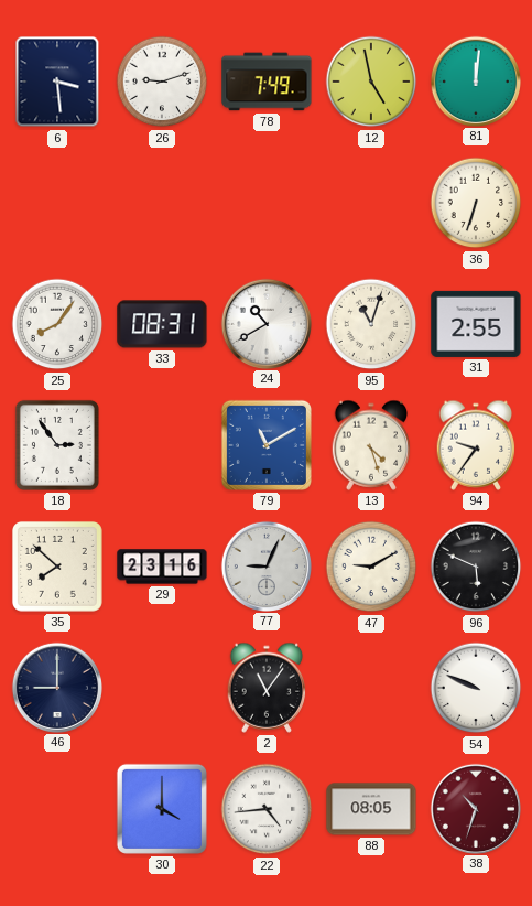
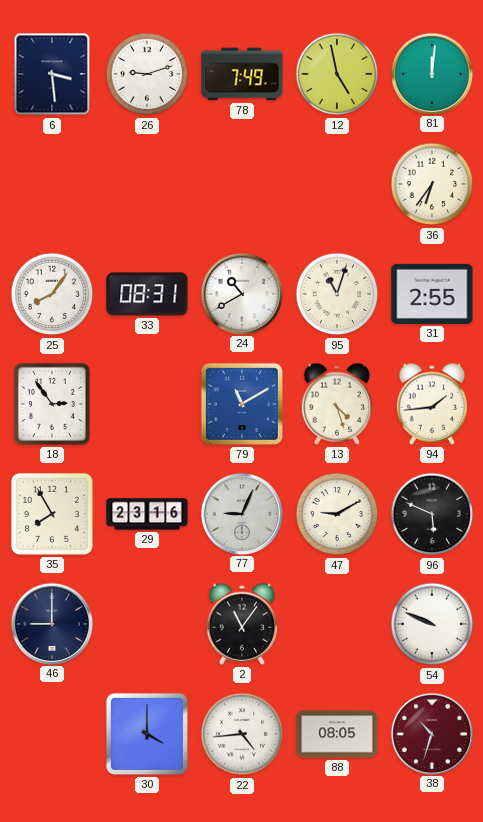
36: 6:33 -> 6:36
94: 9:36 -> 1:44
35: 7:52 -> 7:55
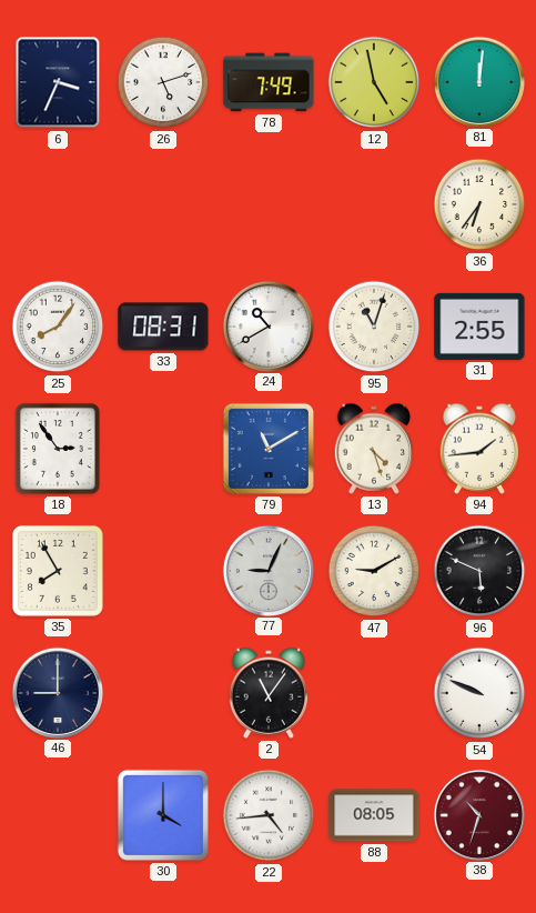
6: 3:29 -> 3:34
26: 9:12 -> 5:12
29: 23:16 -> none
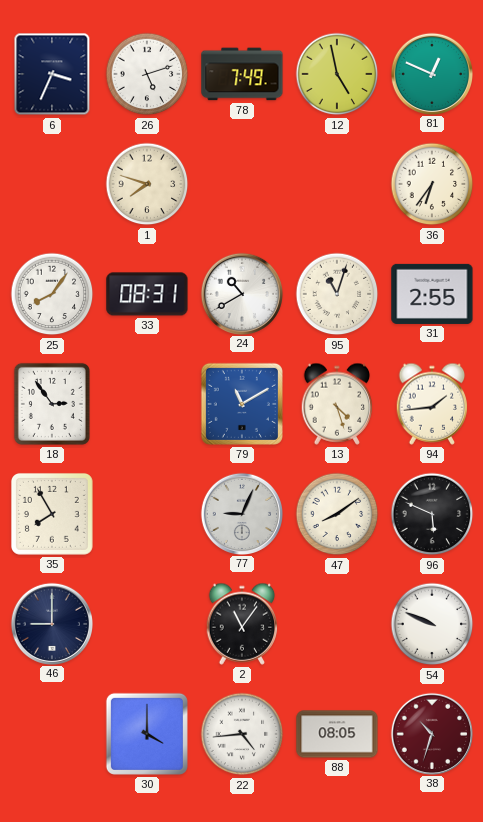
81: 12:01 -> 12:49
1: none -> 7:48
47: 9:10 -> 8:09
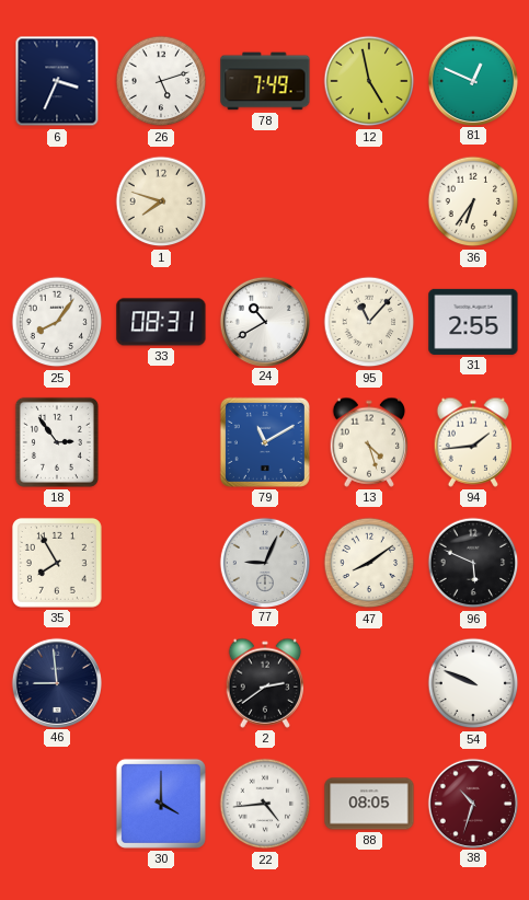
95: 11:03 -> 11:07
46: 9:00 -> 8:59
2: 11:06 -> 2:39
